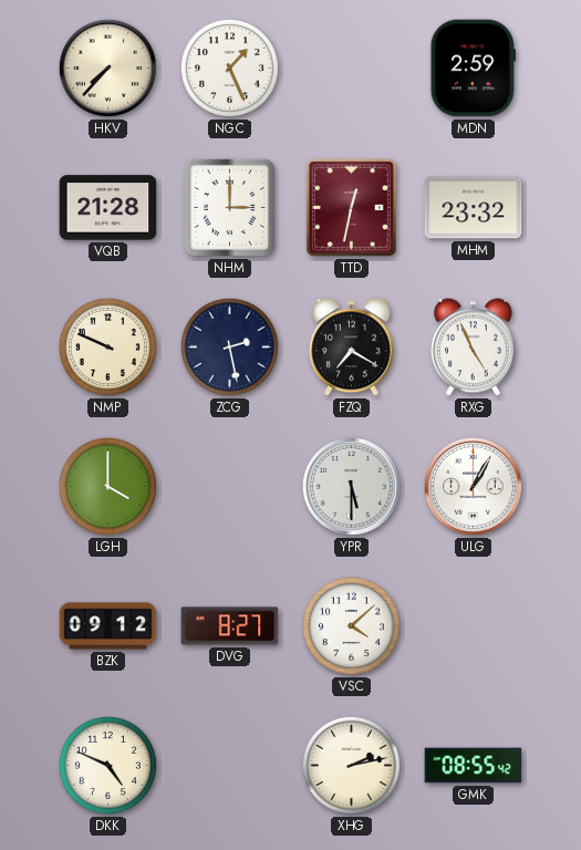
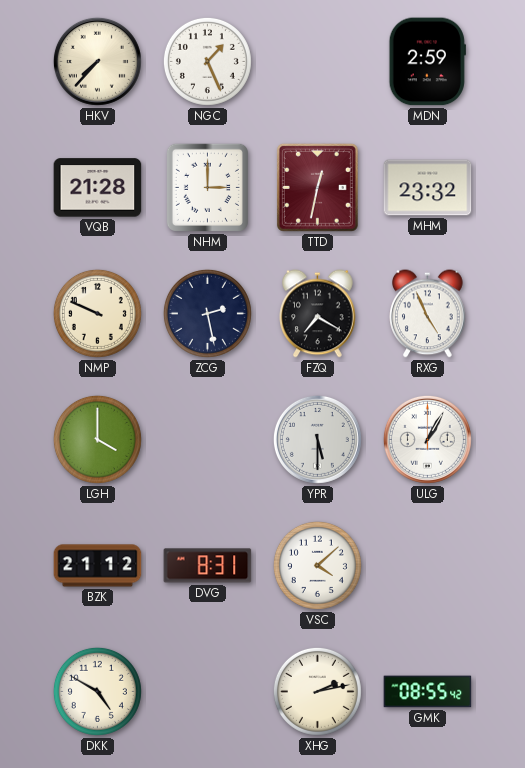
BZK: 09:12 -> 21:12
DVG: 8:27 -> 8:31
DKK: 4:49 -> 4:50
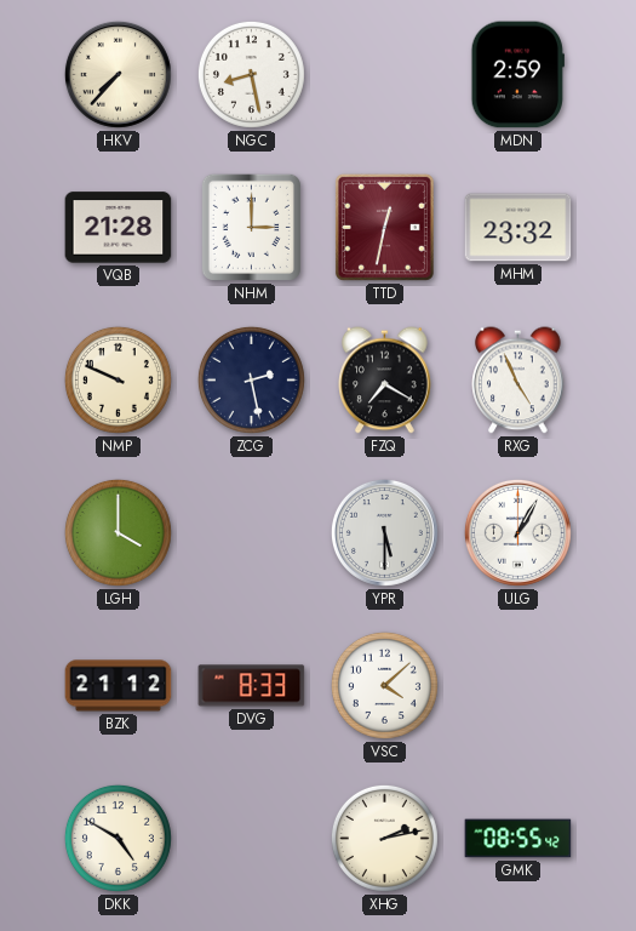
NGC: 1:26 -> 8:28
DVG: 8:31 -> 8:33
